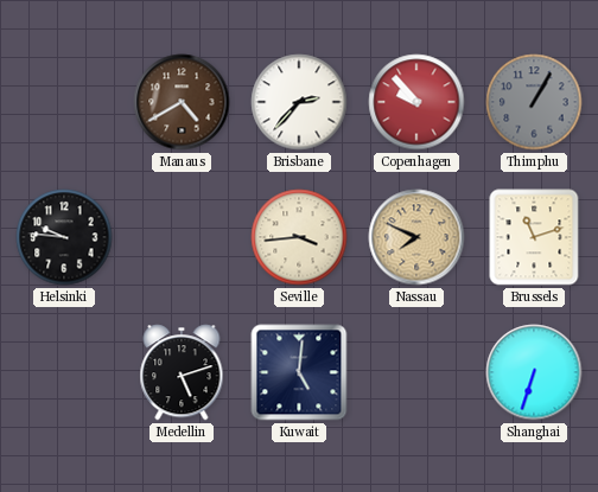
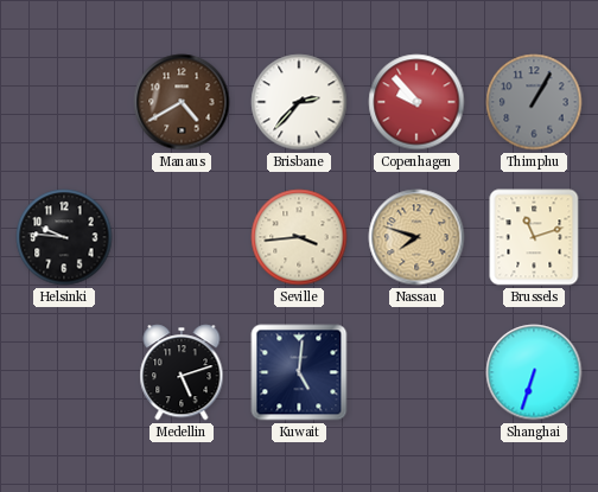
Nassau: 7:49 -> 7:48
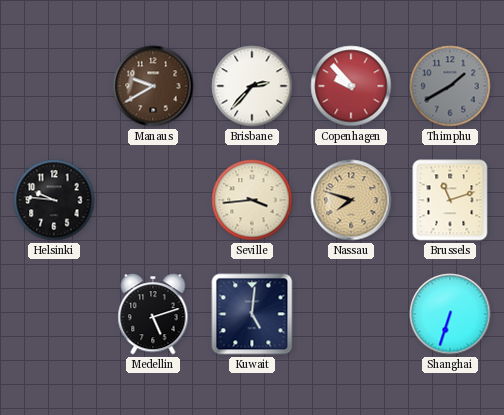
Manaus: 4:40 -> 9:40
Thimphu: 1:05 -> 1:40
